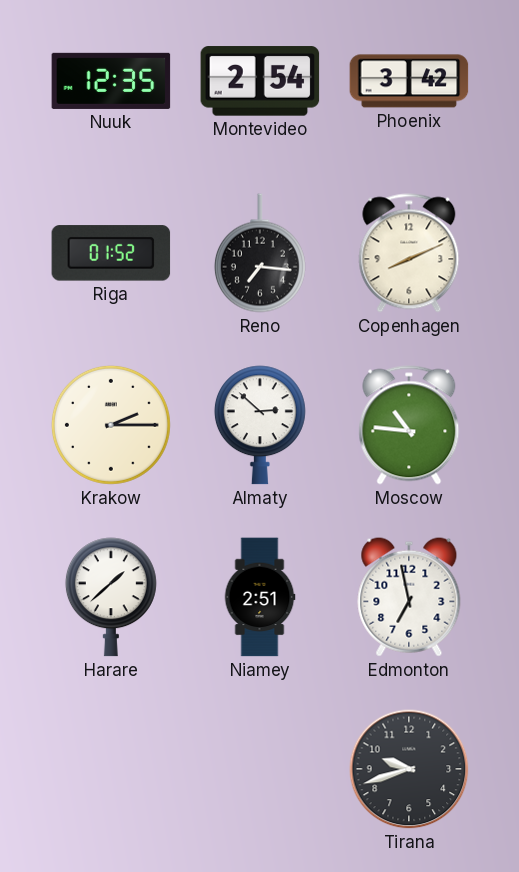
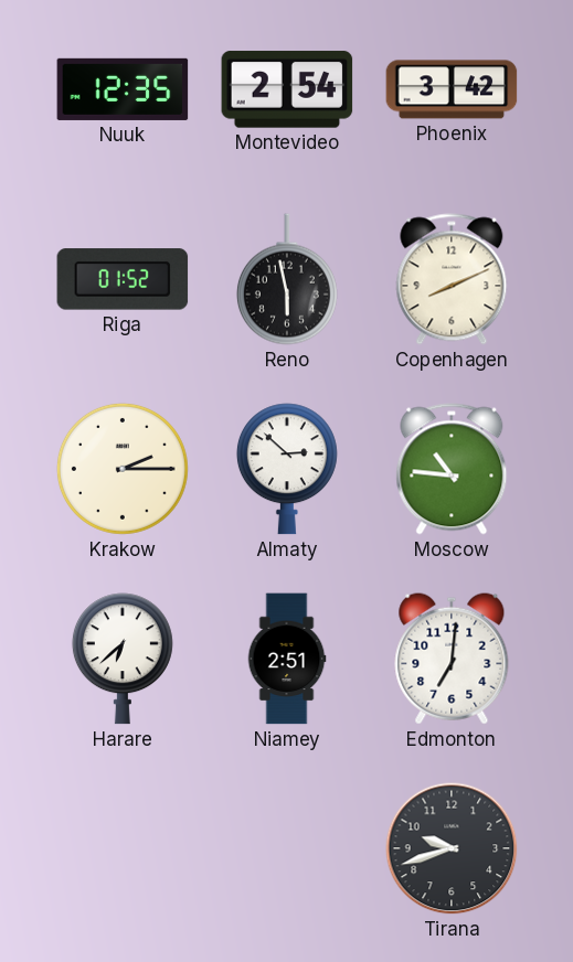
Reno: 7:16 -> 5:58
Harare: 1:38 -> 6:38
Edmonton: 6:58 -> 7:01
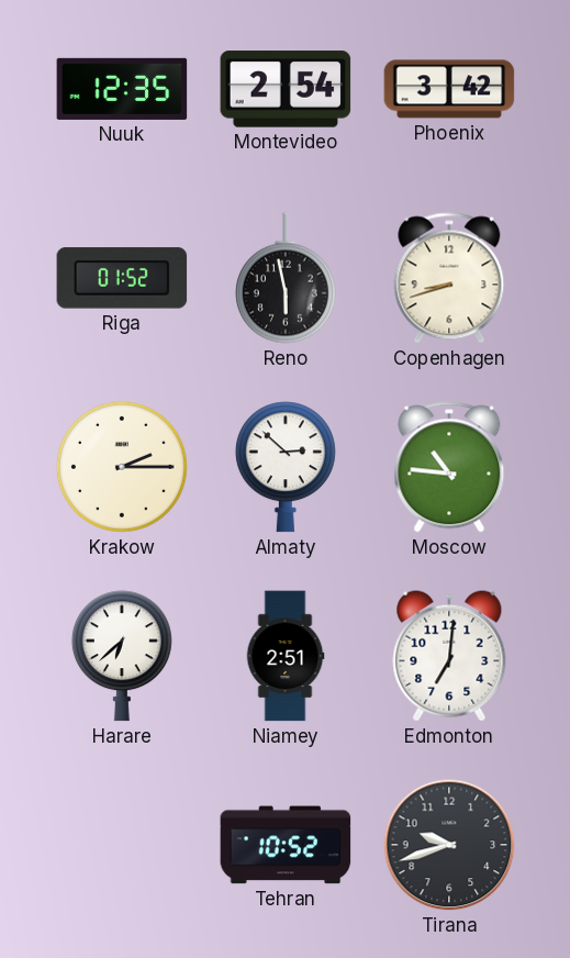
Copenhagen: 8:11 -> 8:42
Tehran: none -> 10:52
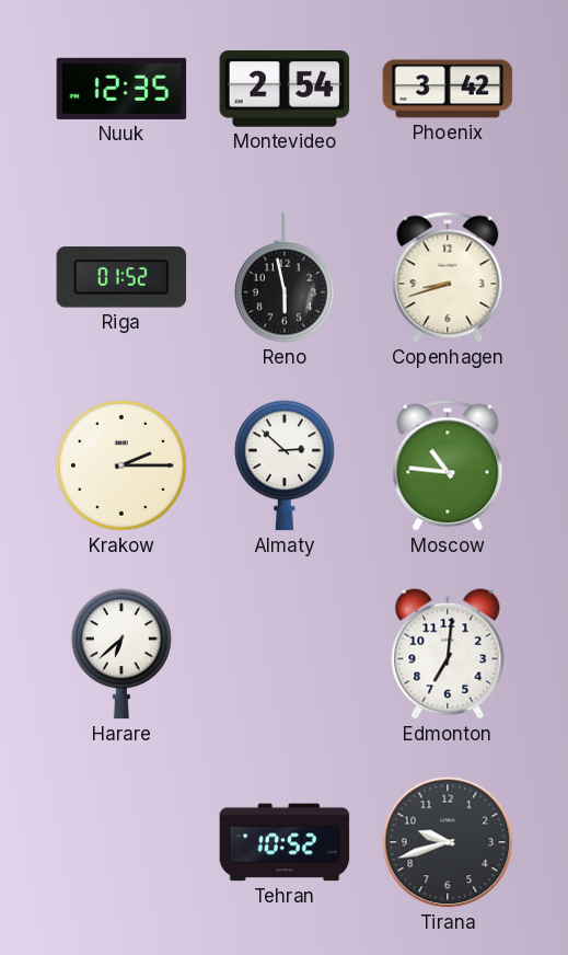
Niamey: 2:51 -> none
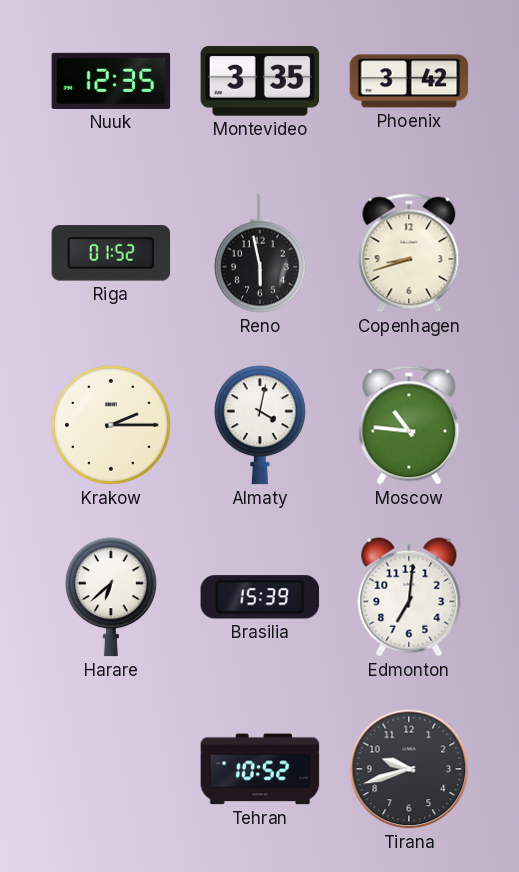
Montevideo: 2:54 -> 3:35
Almaty: 2:52 -> 4:02
Brasilia: none -> 15:39
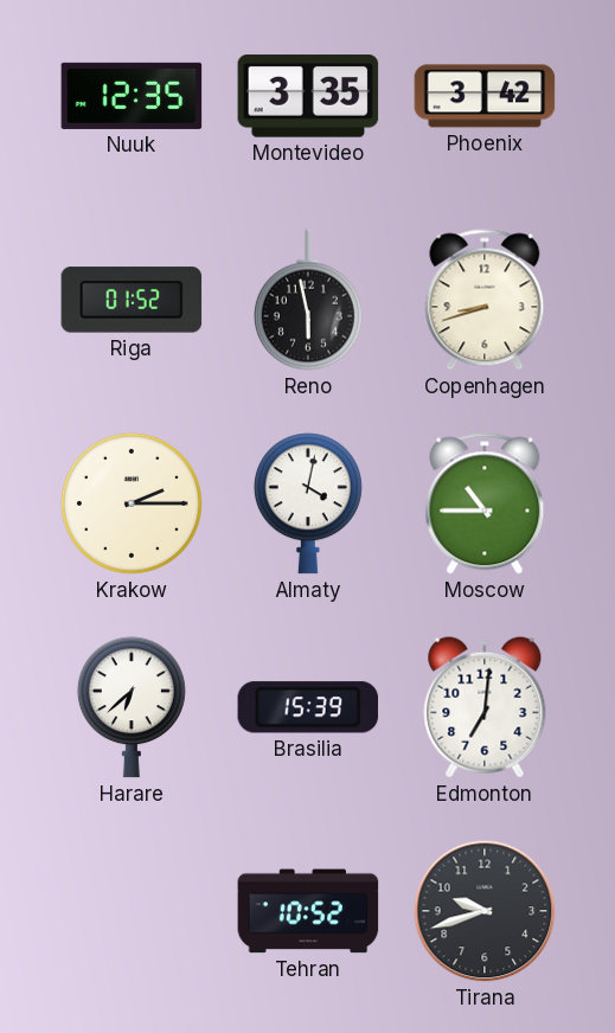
Moscow: 10:46 -> 10:45
